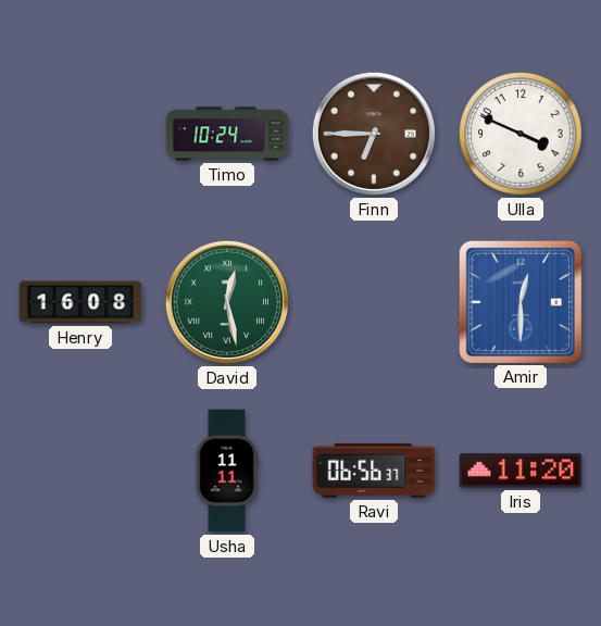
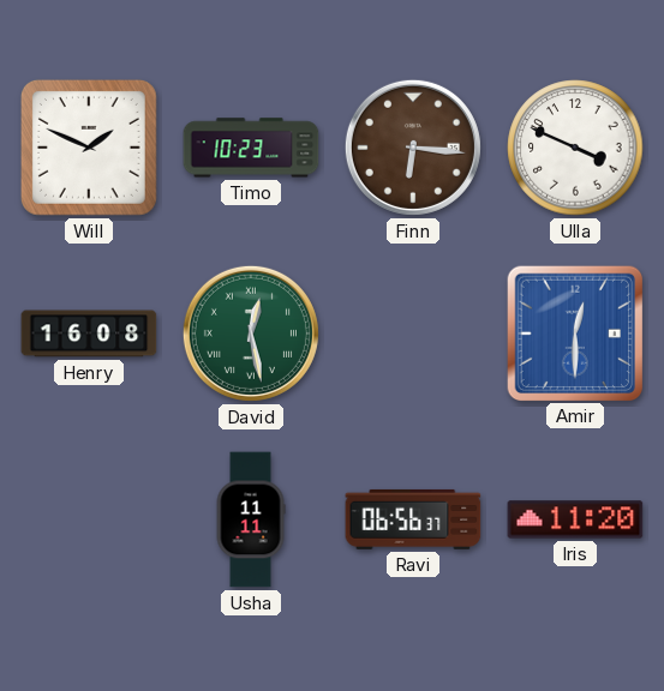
Will: none -> 1:49
Timo: 10:24 -> 10:23
Finn: 6:45 -> 6:16
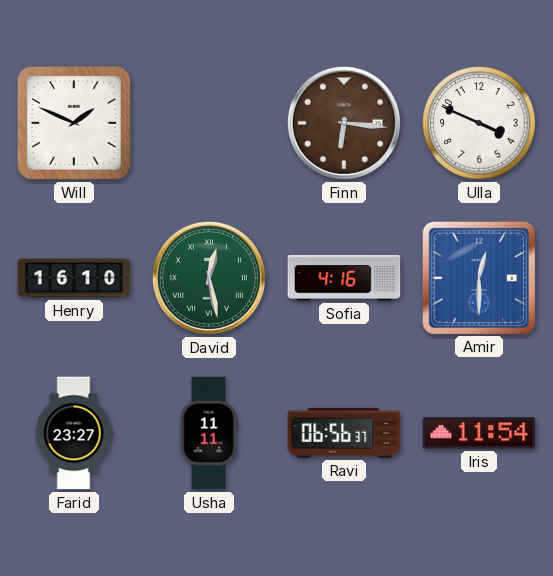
Timo: 10:23 -> none
Henry: 16:08 -> 16:10
Sofia: none -> 4:16
Farid: none -> 23:27
Iris: 11:20 -> 11:54
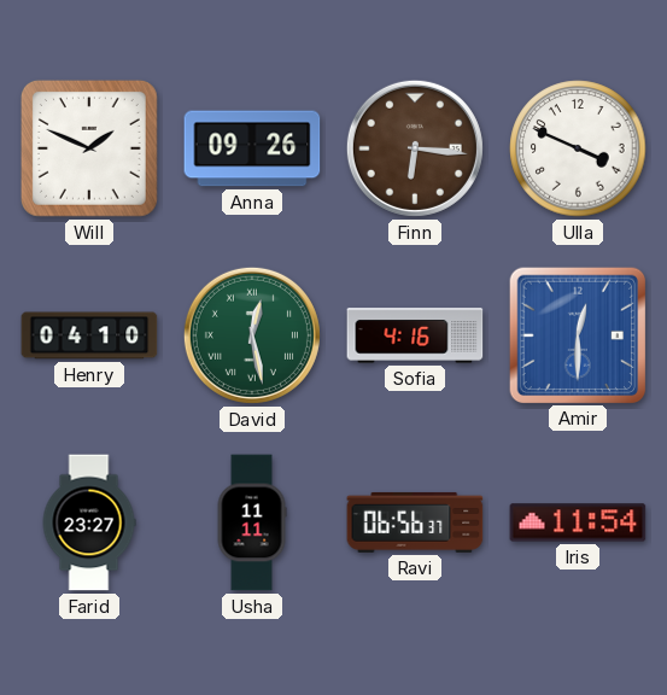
Anna: none -> 09:26
Henry: 16:10 -> 04:10
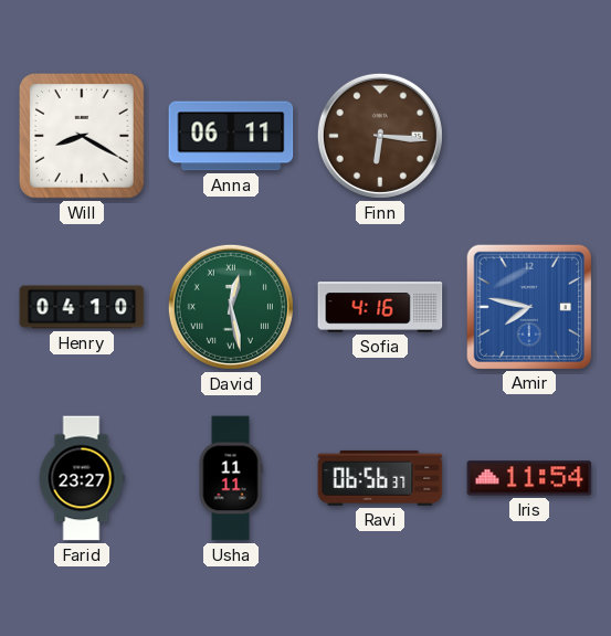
Will: 1:49 -> 8:20
Anna: 09:26 -> 06:11
Ulla: 3:49 -> none
Amir: 12:30 -> 7:47
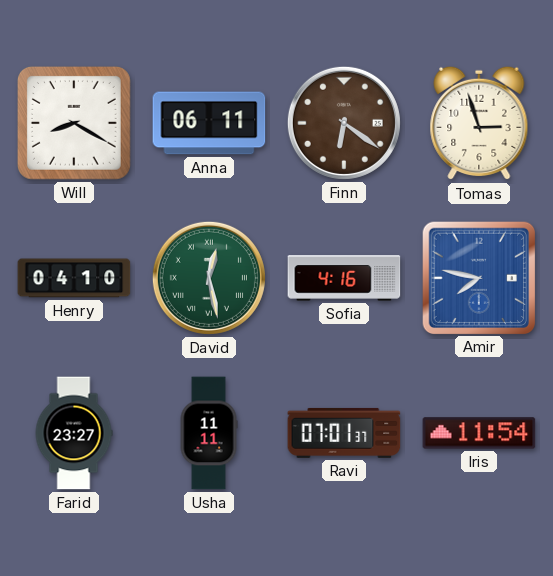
Finn: 6:16 -> 6:21
Tomas: none -> 2:57
Ravi: 06:56 -> 07:01
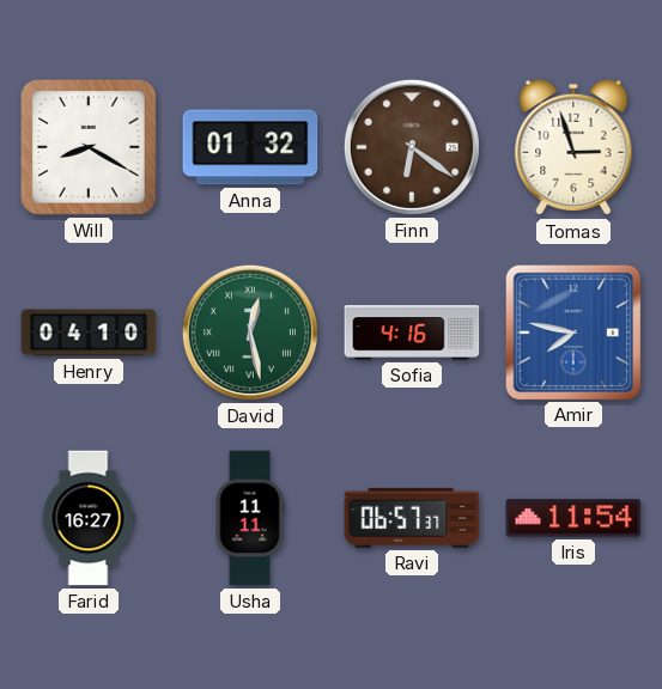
Anna: 06:11 -> 01:32
Farid: 23:27 -> 16:27
Ravi: 07:01 -> 06:57
